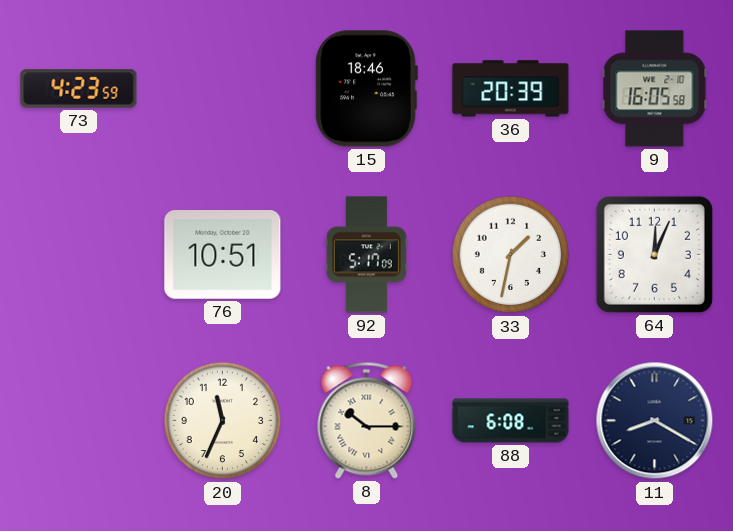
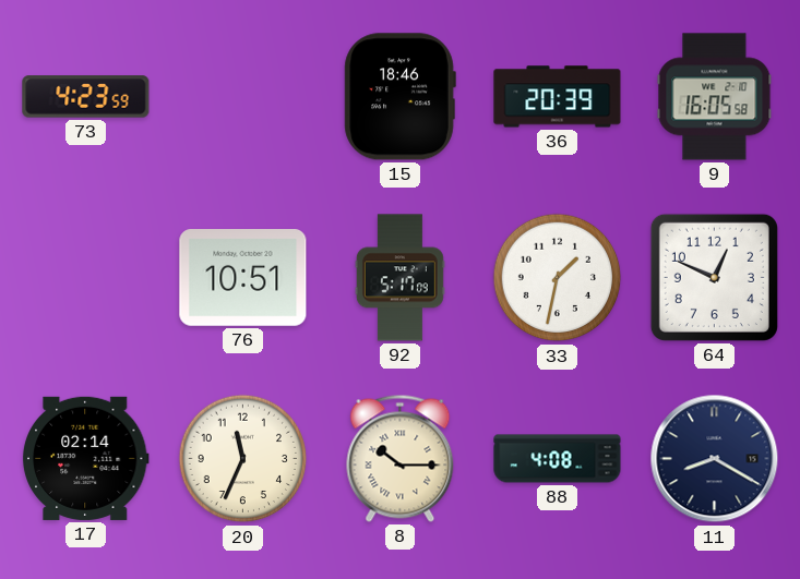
64: 12:04 -> 12:49
17: none -> 02:14
88: 6:08 -> 4:08
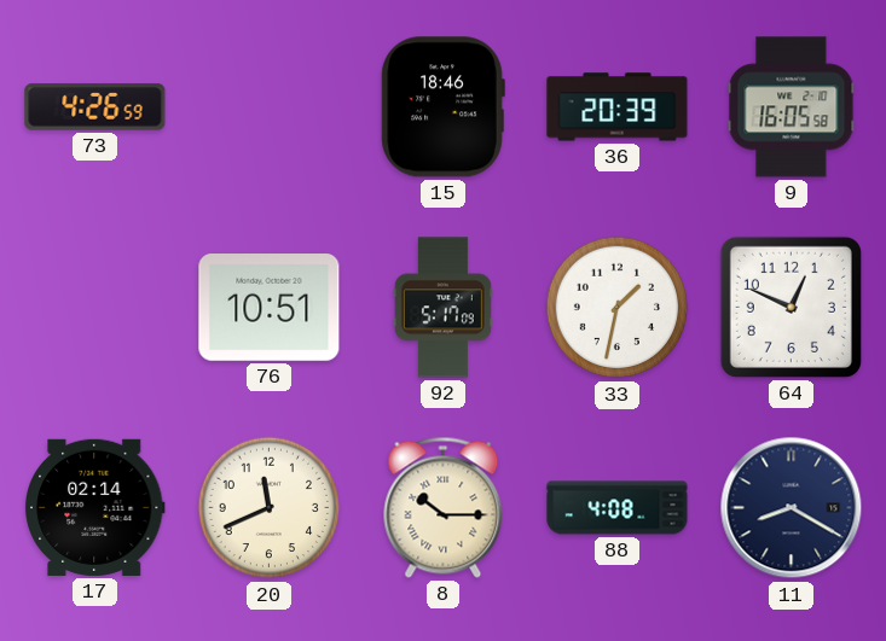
73: 4:23 -> 4:26
20: 11:34 -> 11:41
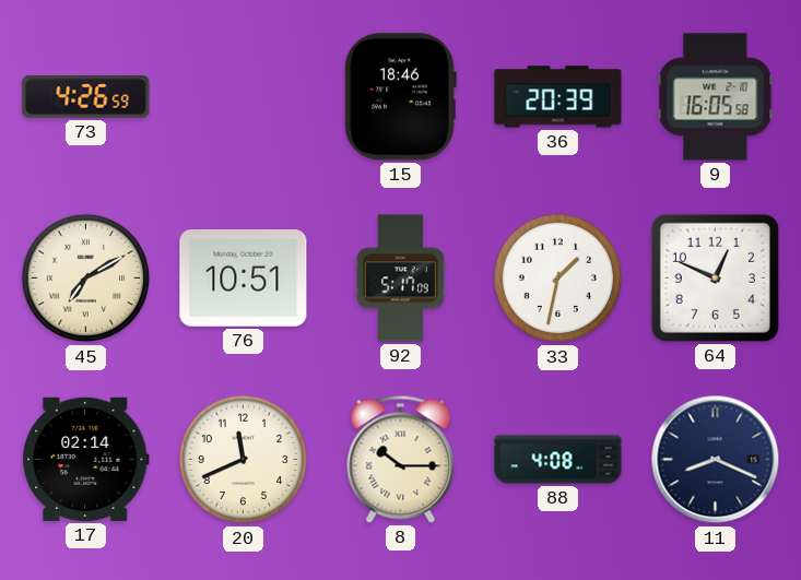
45: none -> 7:10
11: 8:20 -> 8:19
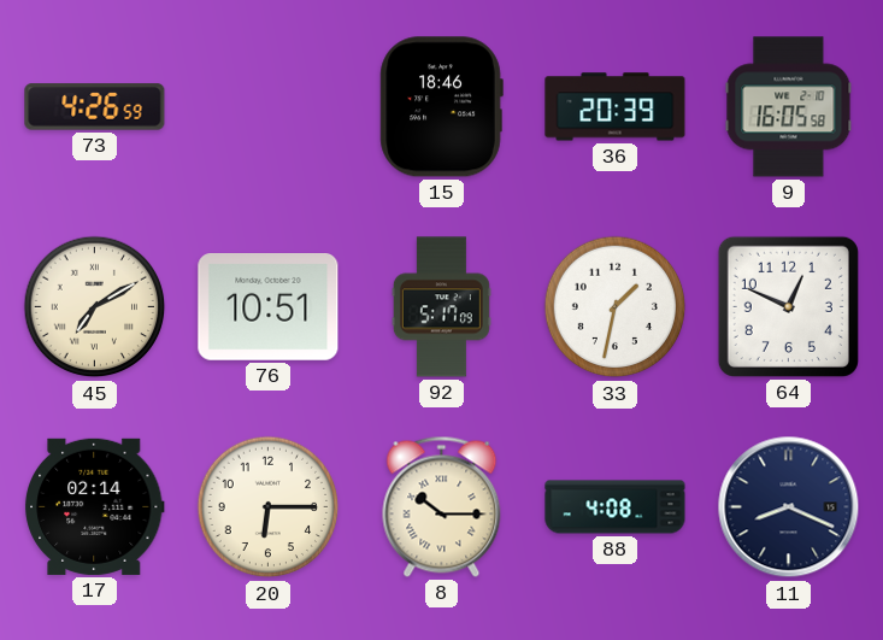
20: 11:41 -> 6:15
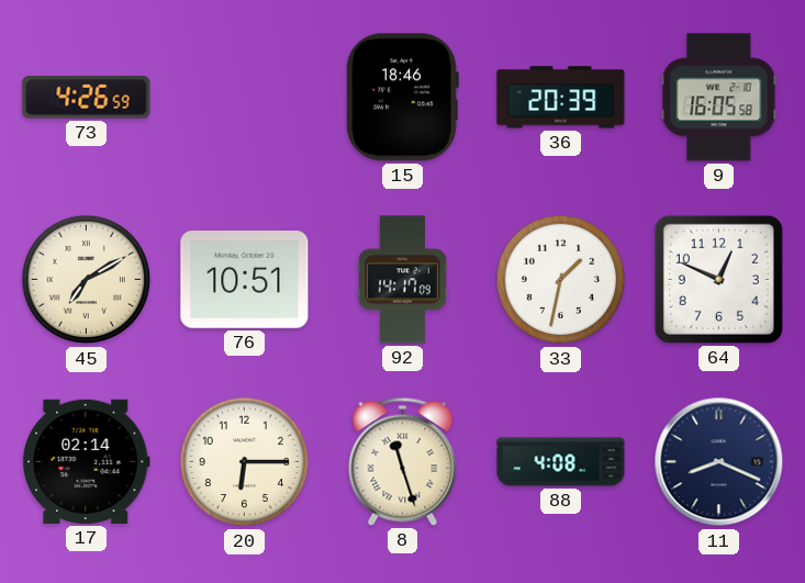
92: 5:17 -> 14:17
8: 10:15 -> 11:27
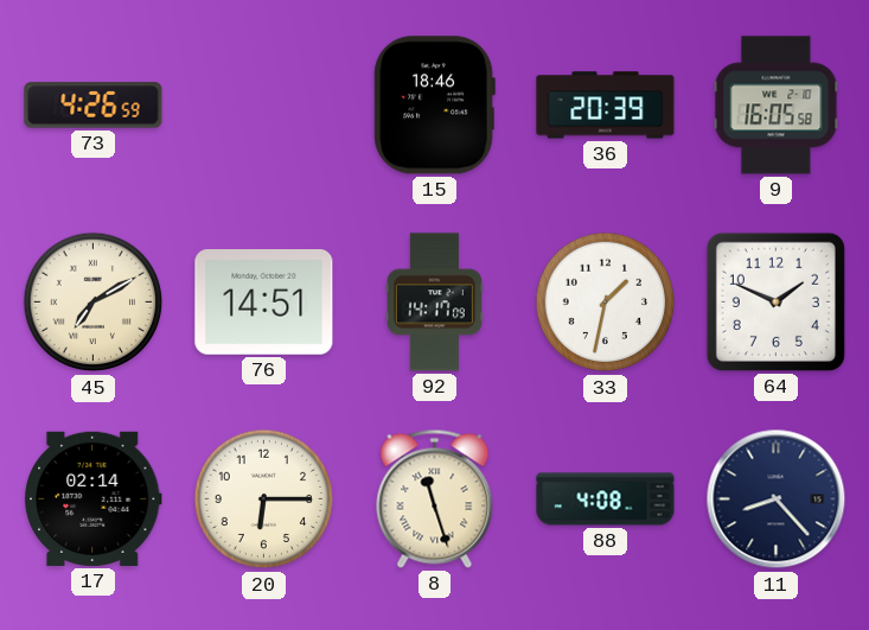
76: 10:51 -> 14:51
64: 12:49 -> 1:49
11: 8:19 -> 8:23
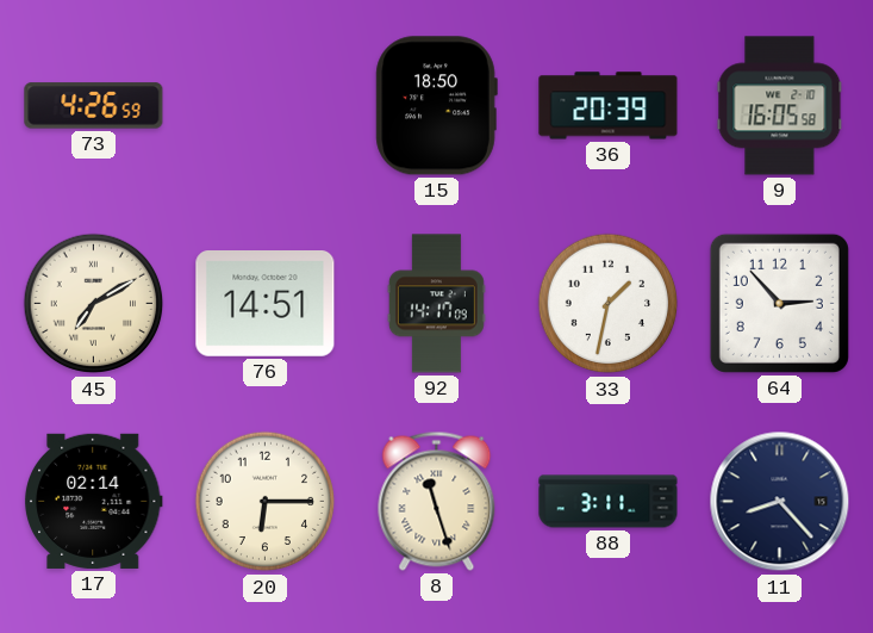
15: 18:46 -> 18:50
64: 1:49 -> 2:53
88: 4:08 -> 3:11
